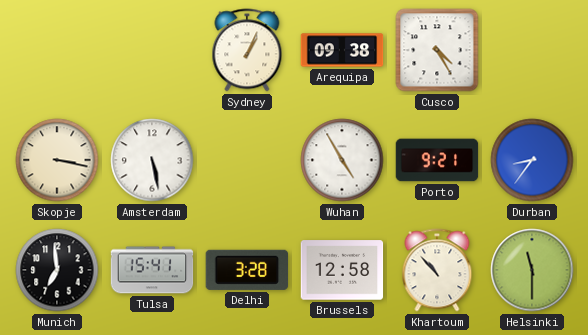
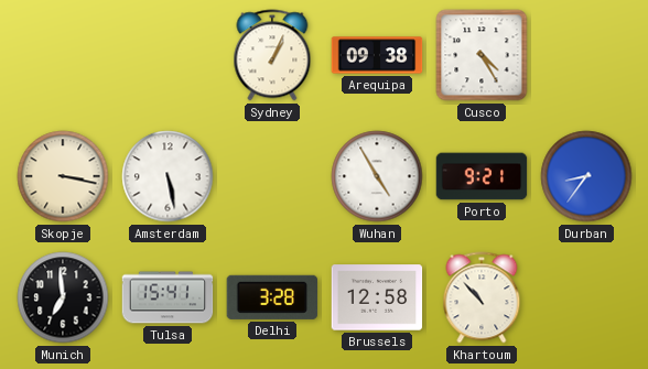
Helsinki: 11:30 -> none
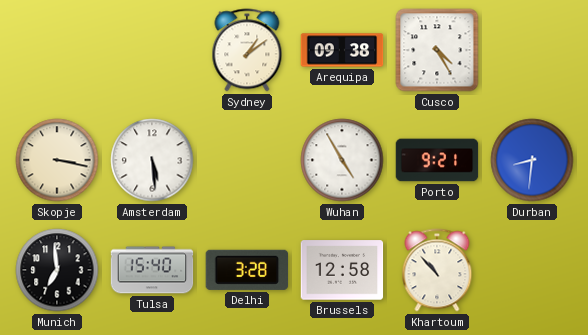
Sydney: 1:04 -> 1:09
Amsterdam: 5:28 -> 5:29
Durban: 8:36 -> 8:31
Tulsa: 15:41 -> 15:40
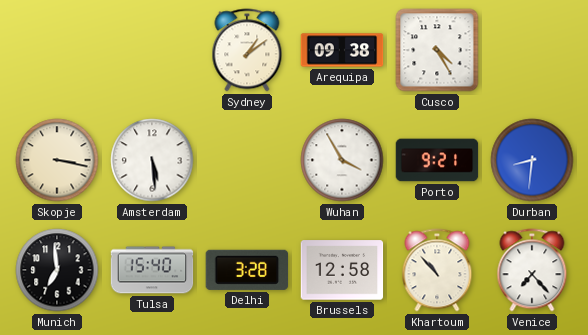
Wuhan: 4:55 -> 3:55
Venice: none -> 7:23
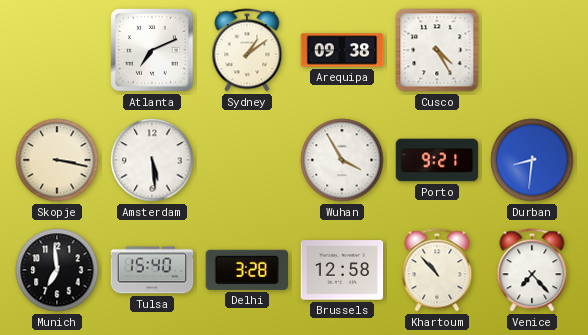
Atlanta: none -> 7:11
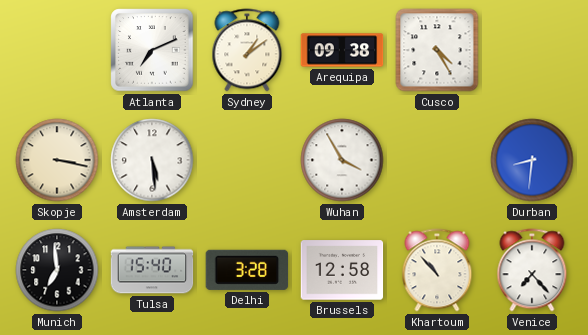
Porto: 9:21 -> none
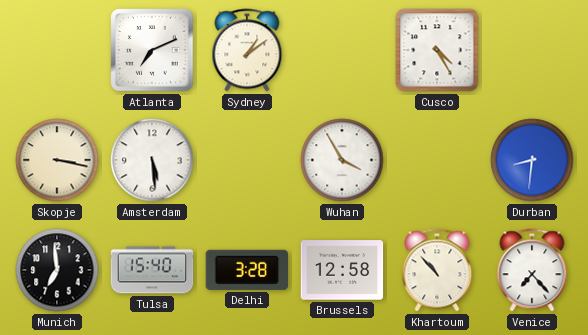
Arequipa: 09:38 -> none
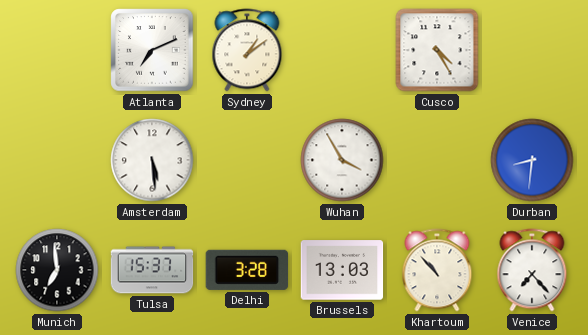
Skopje: 3:17 -> none
Tulsa: 15:40 -> 15:37
Brussels: 12:58 -> 13:03
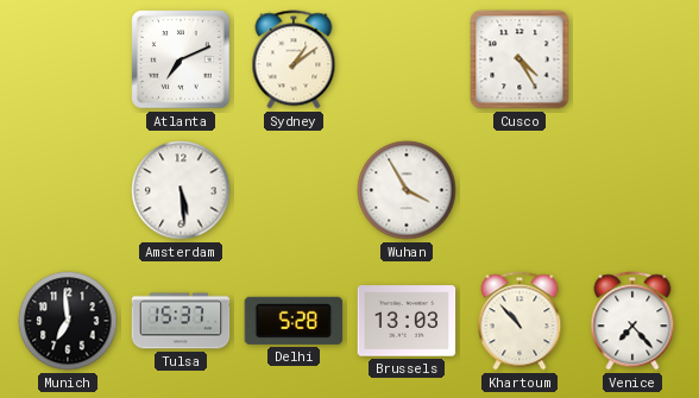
Durban: 8:31 -> none
Delhi: 3:28 -> 5:28
